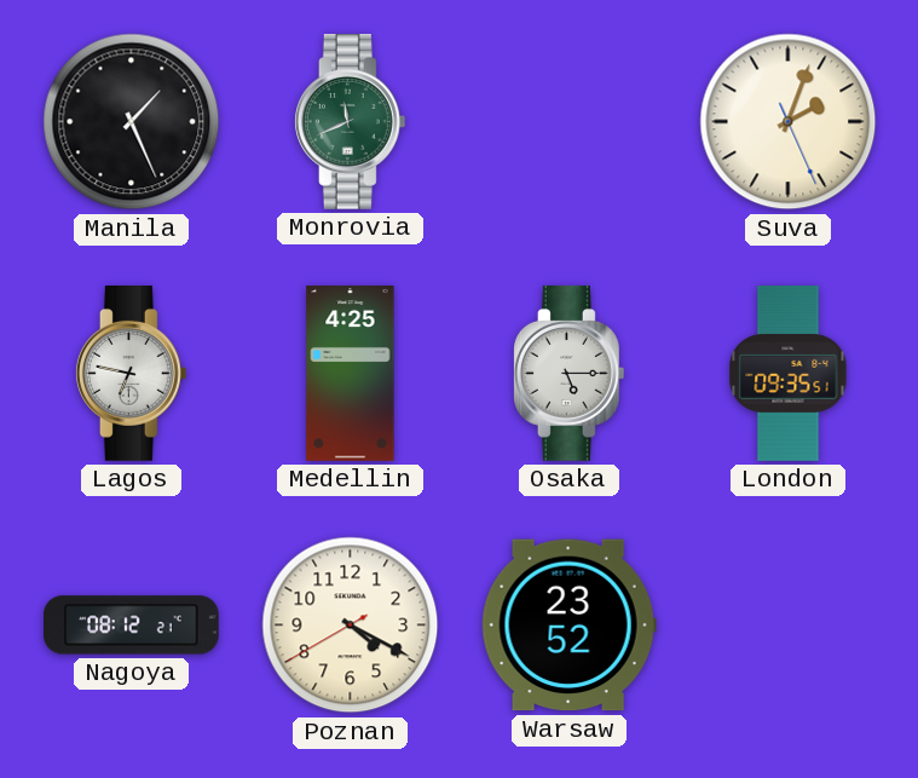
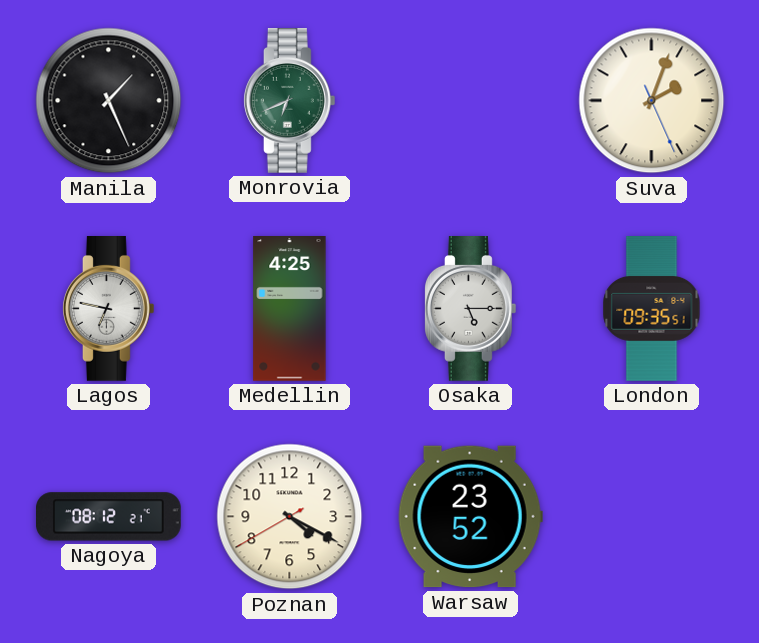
Monrovia: 11:41 -> 6:41
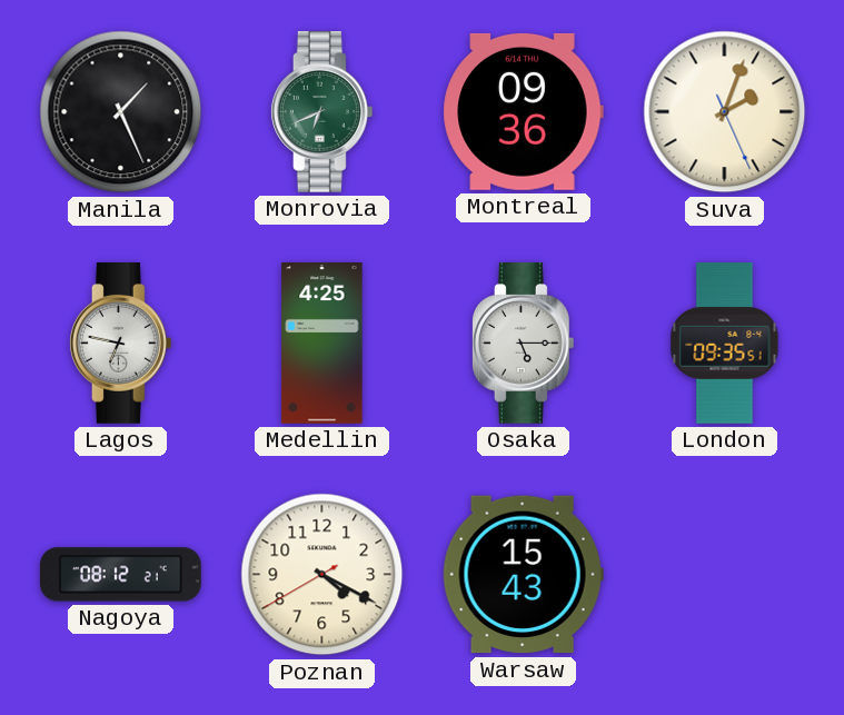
Montreal: none -> 09:36
Warsaw: 23:52 -> 15:43
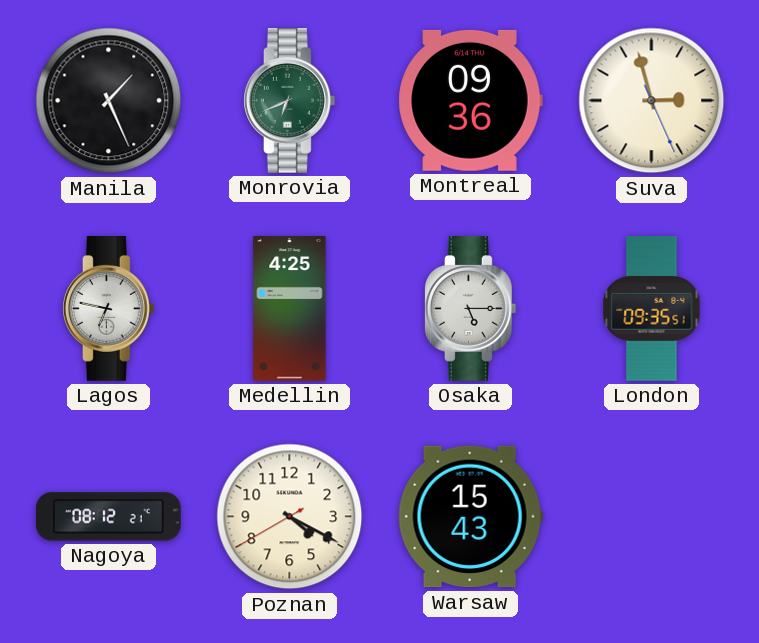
Suva: 2:03 -> 2:57
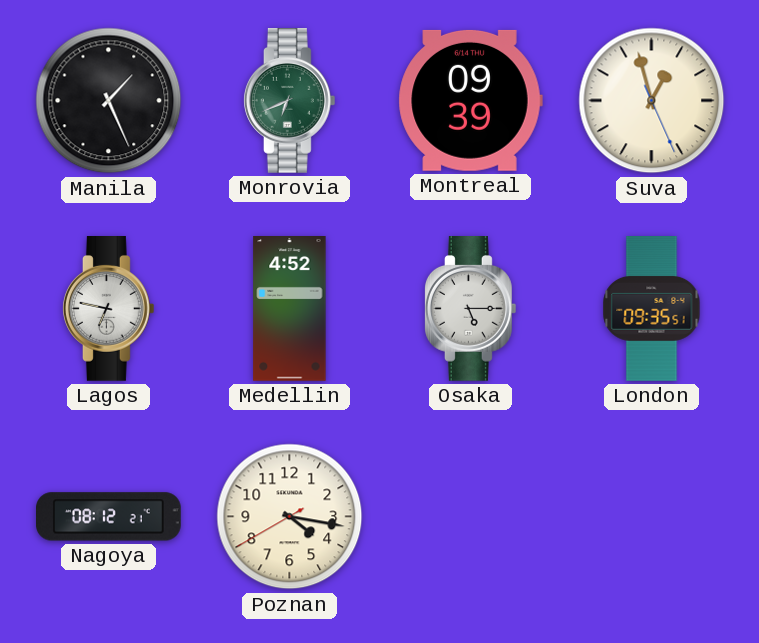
Montreal: 09:36 -> 09:39
Suva: 2:57 -> 12:57
Medellin: 4:25 -> 4:52
Poznan: 4:19 -> 4:16
Warsaw: 15:43 -> none
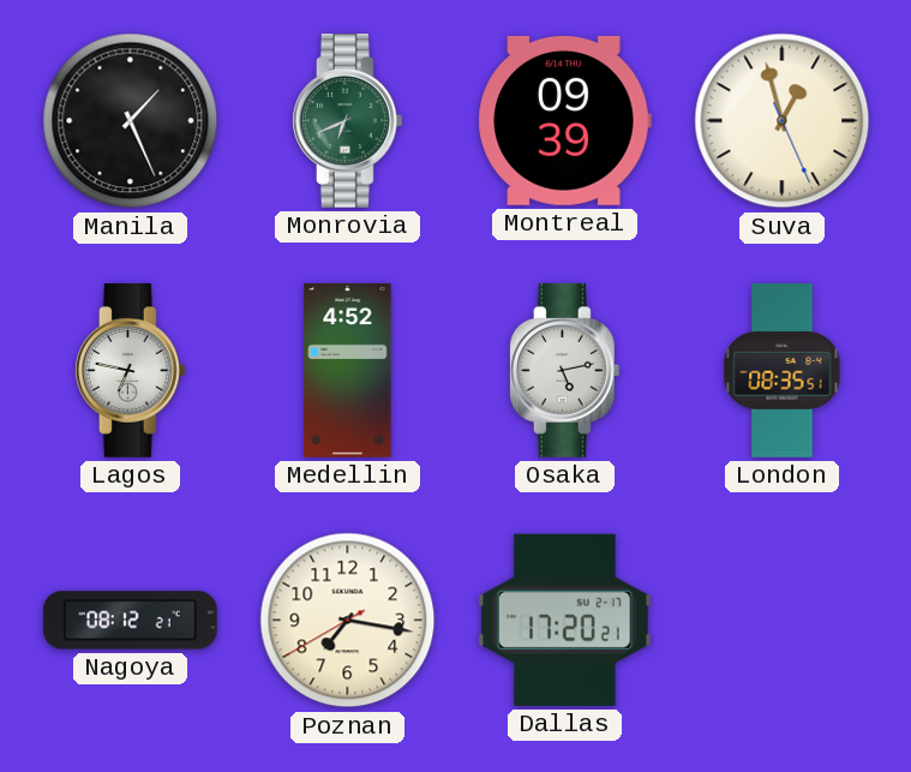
Osaka: 5:15 -> 5:13
London: 09:35 -> 08:35
Poznan: 4:16 -> 7:16
Dallas: none -> 17:20
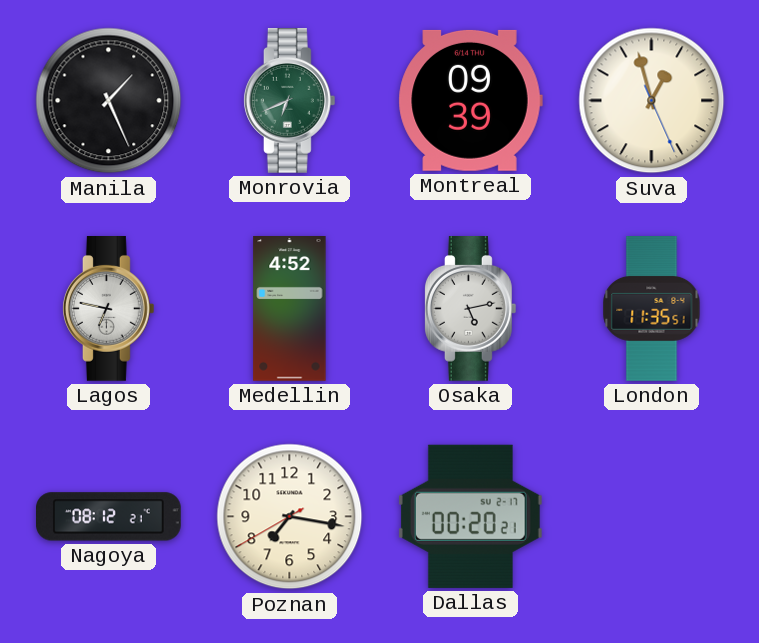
London: 08:35 -> 11:35
Dallas: 17:20 -> 00:20
